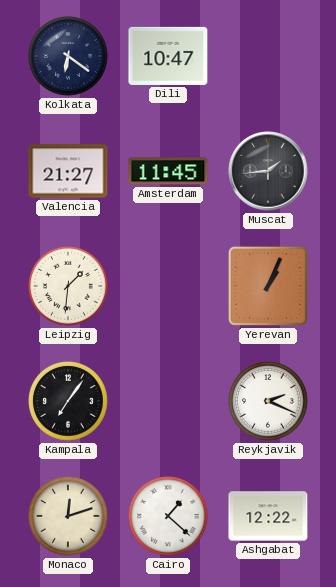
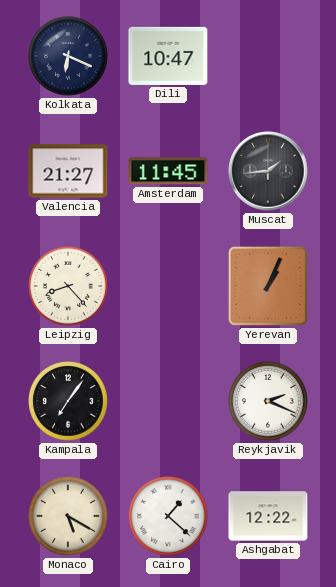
Kolkata: 6:21 -> 6:19
Leipzig: 1:31 -> 8:23
Monaco: 12:12 -> 5:20
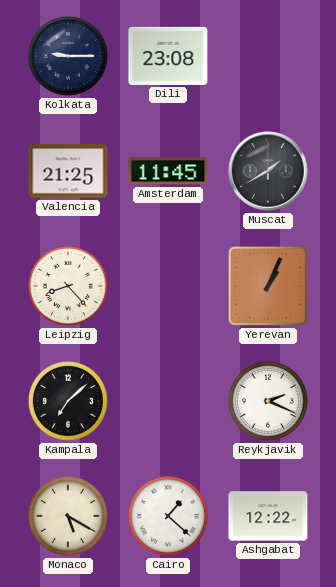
Kolkata: 6:19 -> 9:15
Dili: 10:47 -> 23:08
Valencia: 21:27 -> 21:25
Muscat: 1:44 -> 1:40
Kampala: 7:06 -> 7:08
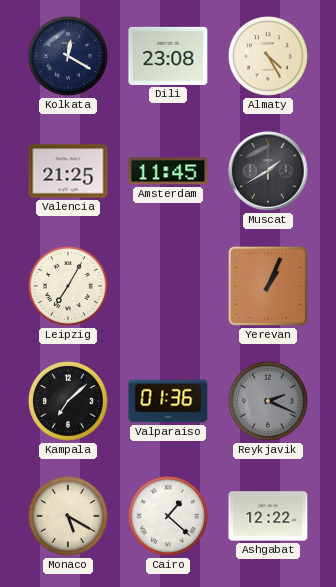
Kolkata: 9:15 -> 12:20
Almaty: none -> 4:25
Leipzig: 8:23 -> 7:05
Valparaiso: none -> 01:36
Reykjavik dial: white -> grey
